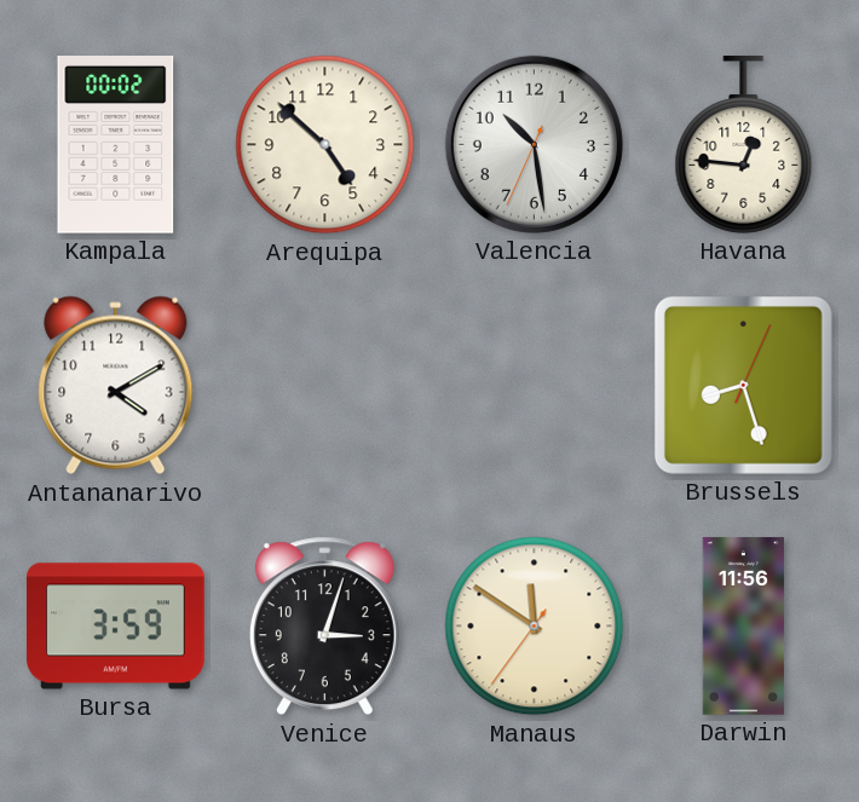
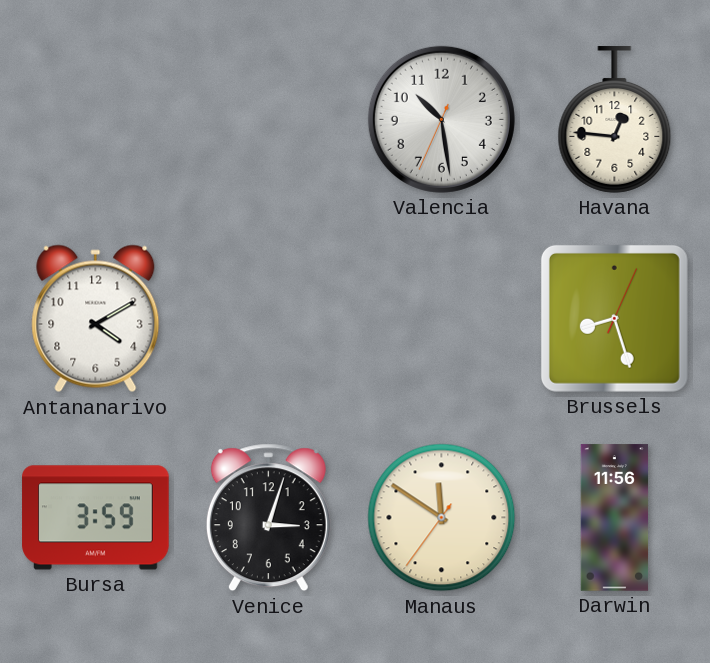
Kampala: 00:02 -> none
Arequipa: 4:52 -> none
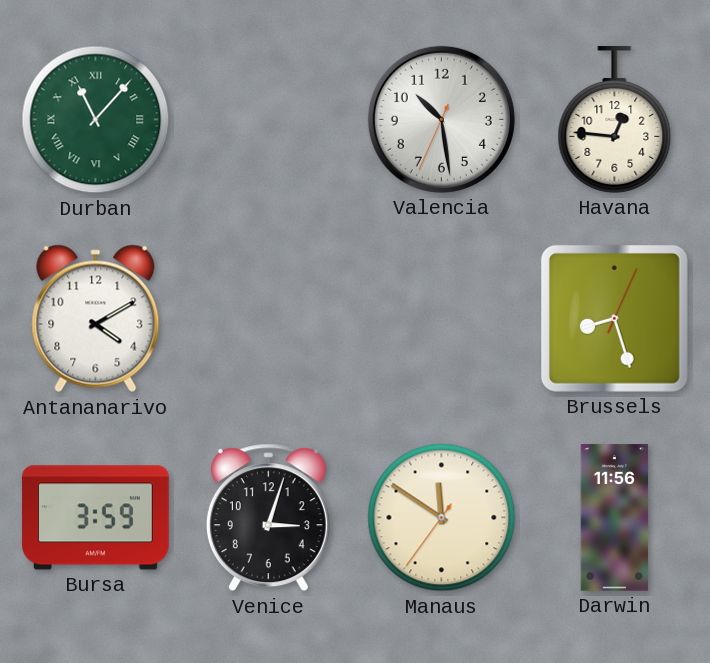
Durban: none -> 11:07
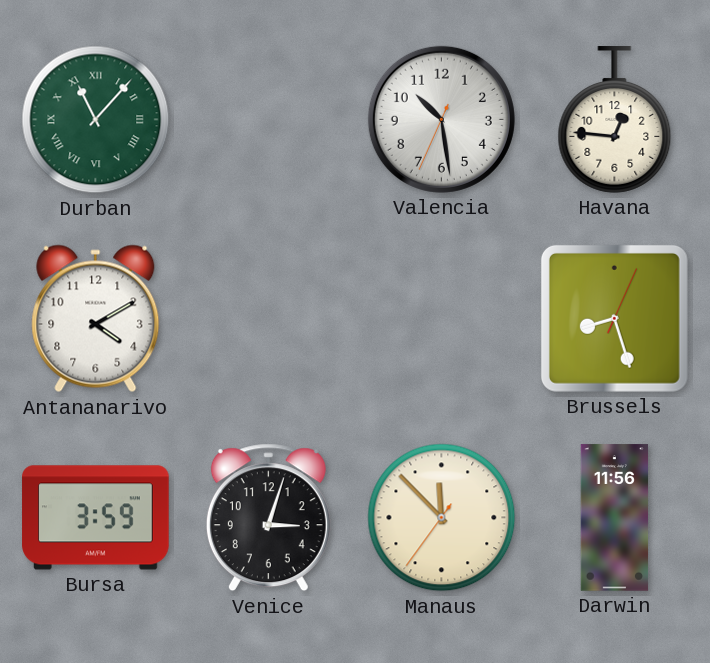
Manaus: 11:50 -> 11:52
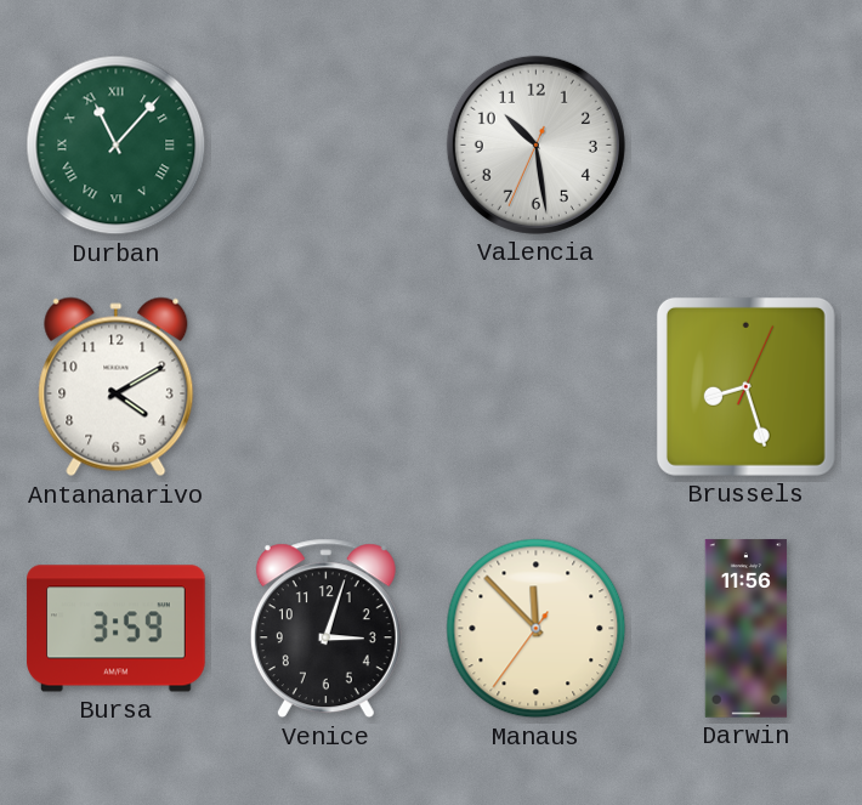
Havana: 12:46 -> none
